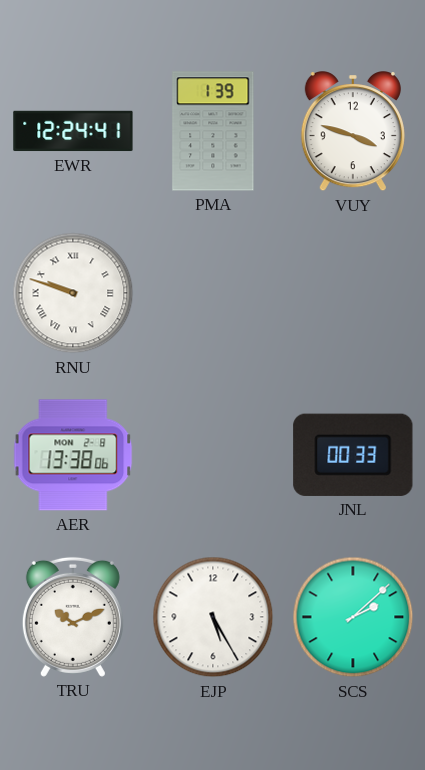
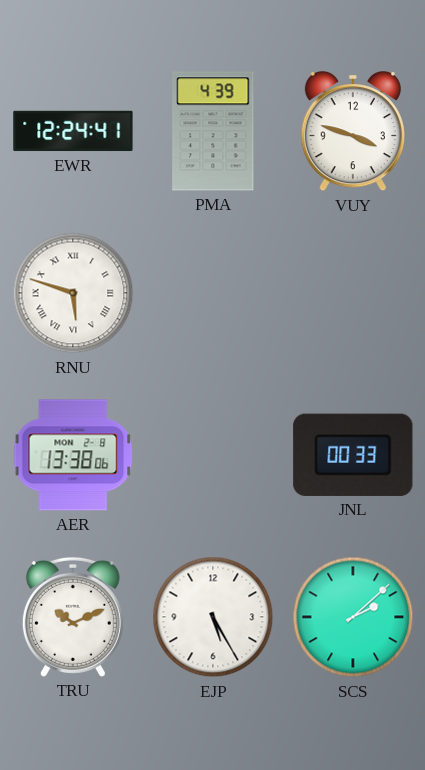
PMA: 1:39 -> 4:39
RNU: 9:48 -> 5:48
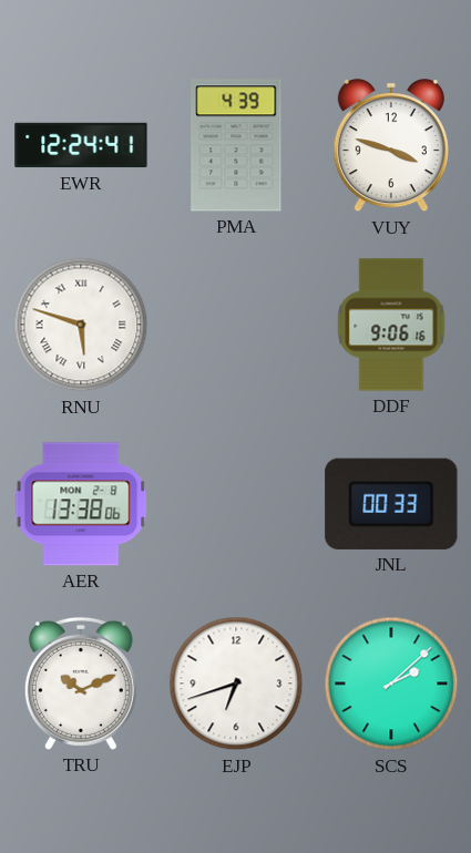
DDF: none -> 9:06
EJP: 5:25 -> 6:42
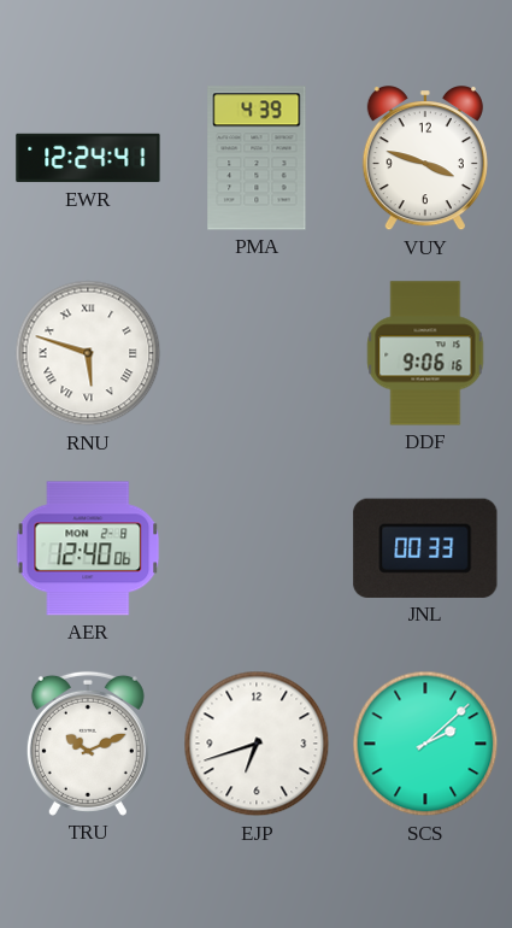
AER: 13:38 -> 12:40
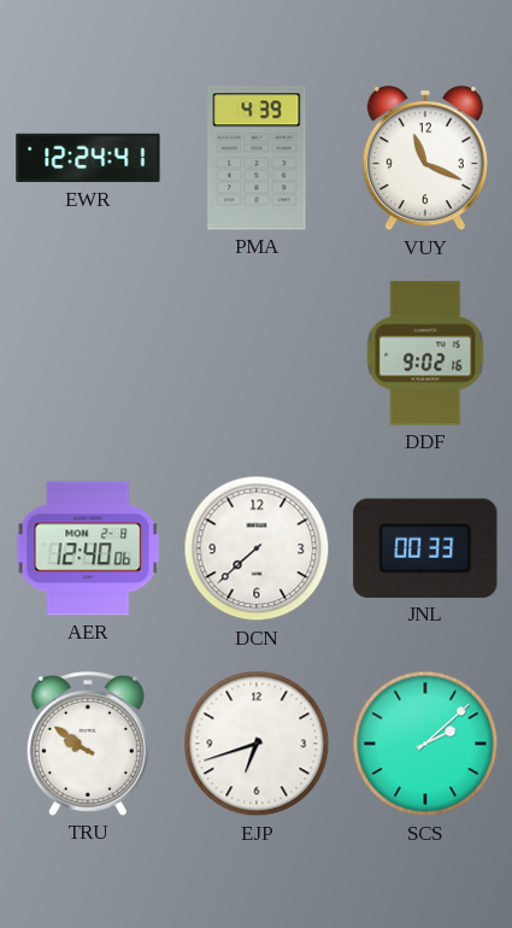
VUY: 3:48 -> 11:19
RNU: 5:48 -> none
DDF: 9:06 -> 9:02
DCN: none -> 7:38
TRU: 10:11 -> 9:51
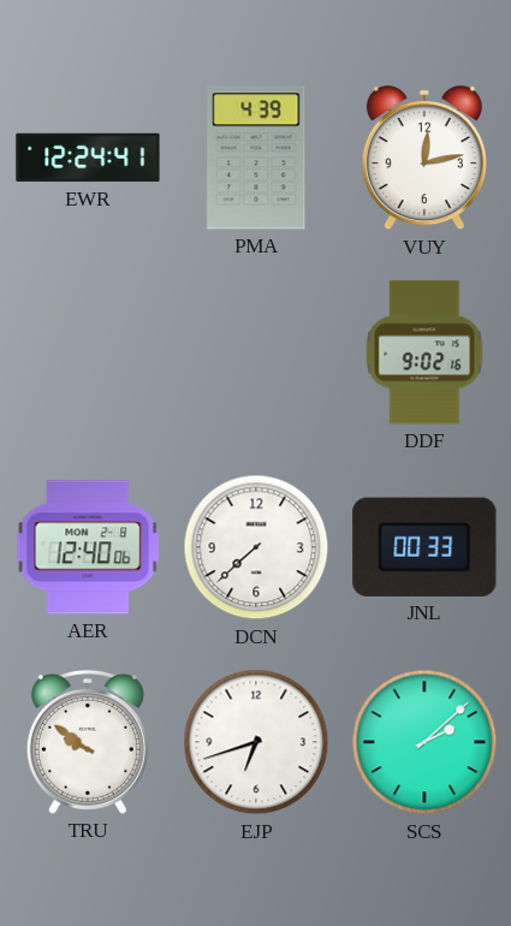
VUY: 11:19 -> 12:13
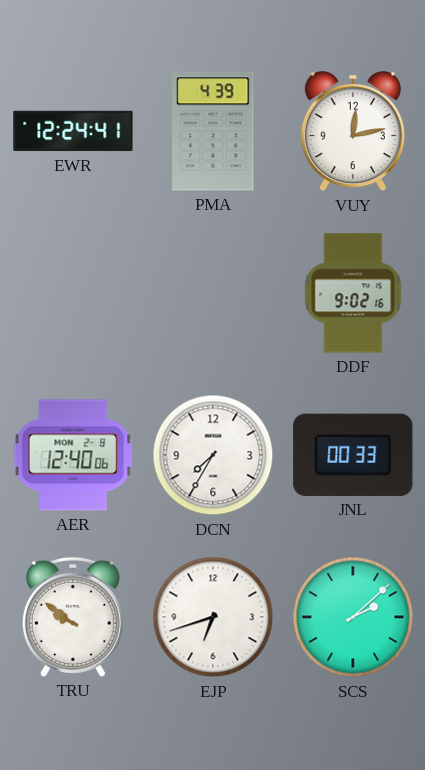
DCN: 7:38 -> 7:35
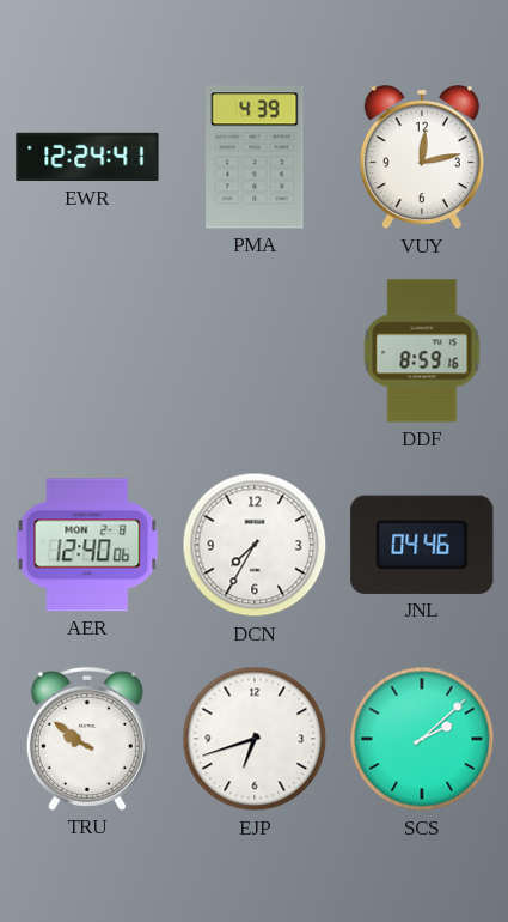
DDF: 9:02 -> 8:59
JNL: 00:33 -> 04:46
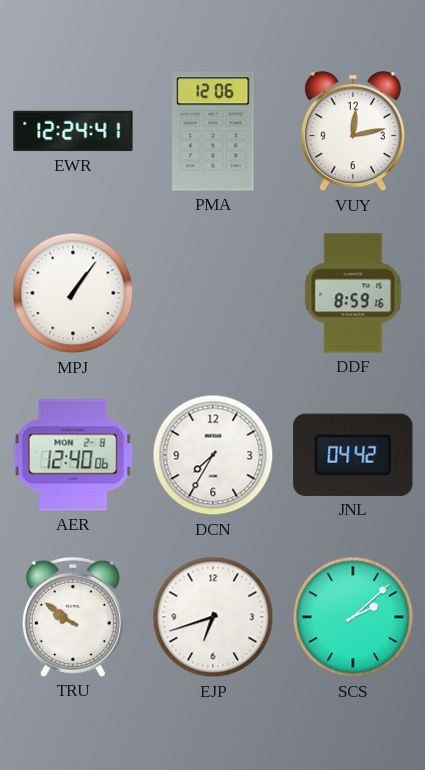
PMA: 4:39 -> 12:06
MPJ: none -> 1:06
JNL: 04:46 -> 04:42
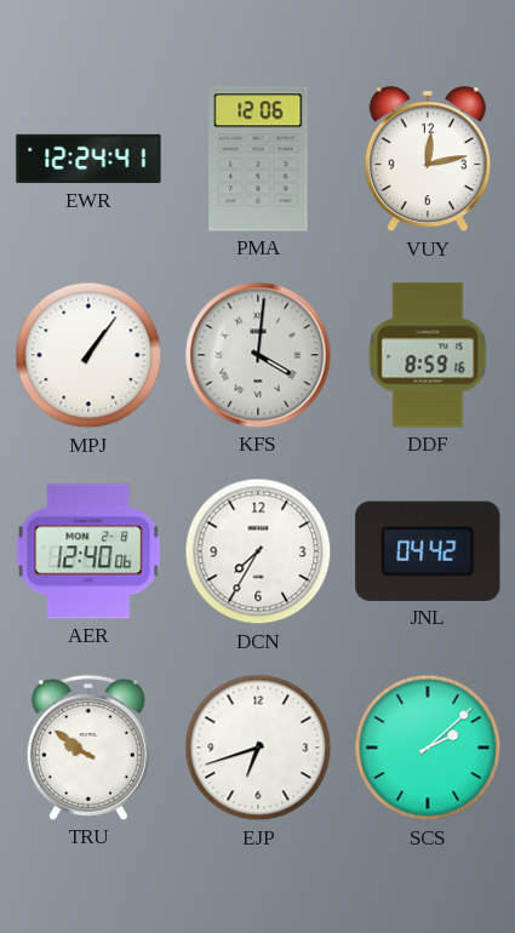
KFS: none -> 4:01
